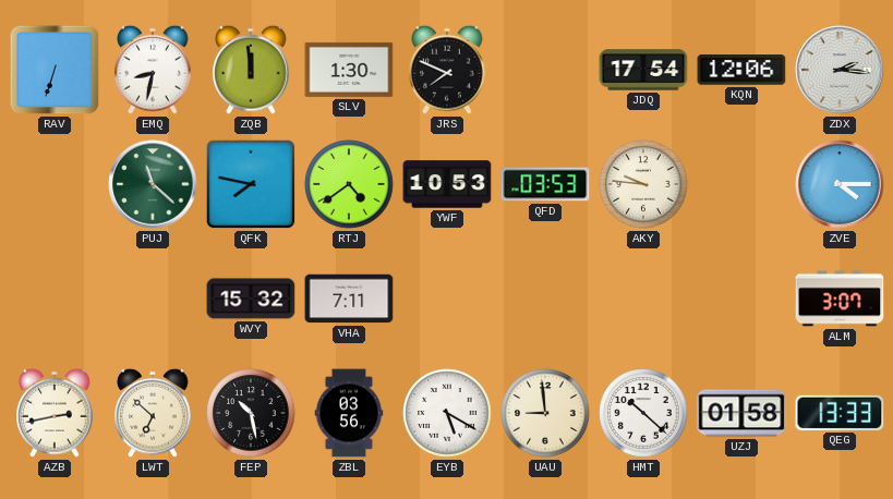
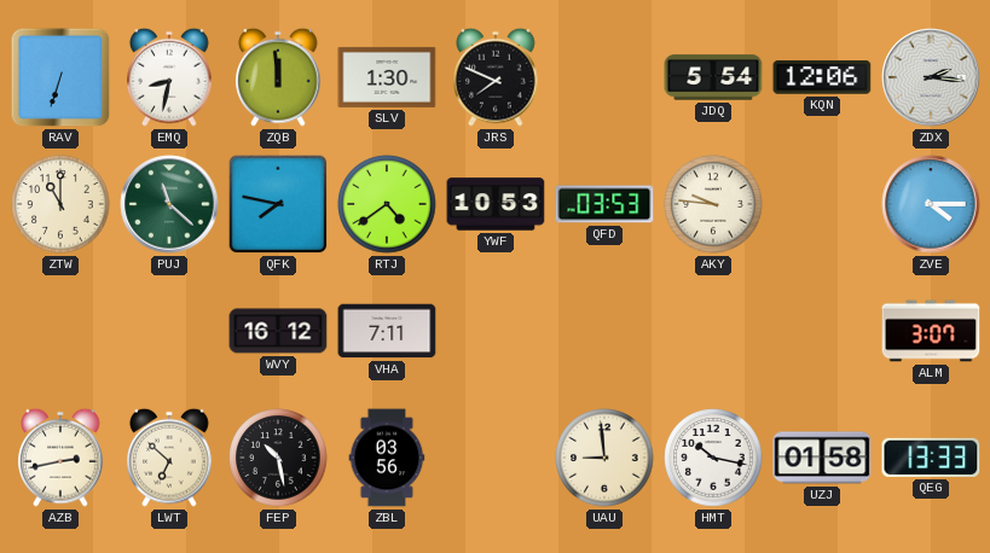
JDQ: 17:54 -> 5:54
ZTW: none -> 11:00
WVY: 15:32 -> 16:12
EYB: 5:20 -> none
HMT: 10:22 -> 10:17
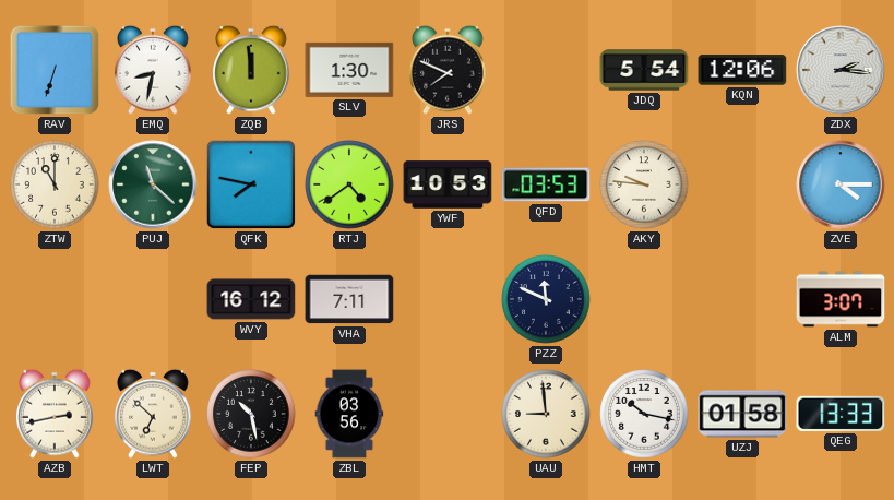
PZZ: none -> 11:49
